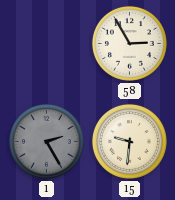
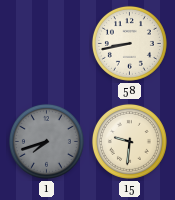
58: 2:55 -> 8:43
1: 2:25 -> 7:42
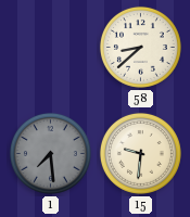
58: 8:43 -> 8:38
1: 7:42 -> 7:29
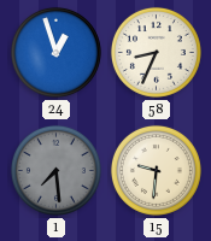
24: none -> 12:57
58: 8:38 -> 8:34
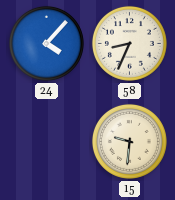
24: 12:57 -> 4:07
1: 7:29 -> none
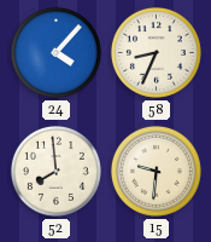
52: none -> 7:59
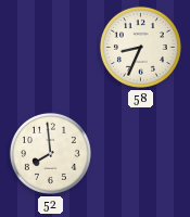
24: 4:07 -> none
15: 9:31 -> none
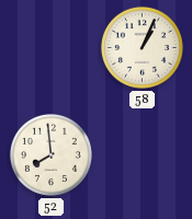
58: 8:34 -> 1:04
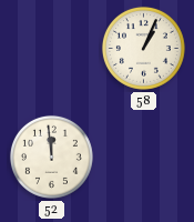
52: 7:59 -> 11:59
